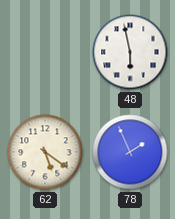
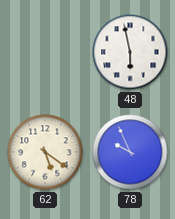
78: 1:56 -> 9:56
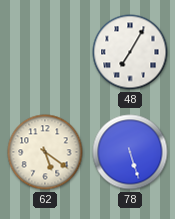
48: 5:58 -> 7:05
78: 9:56 -> 5:27
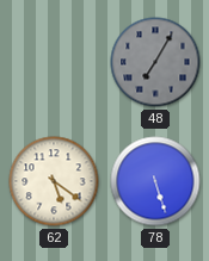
48 dial: white -> grey
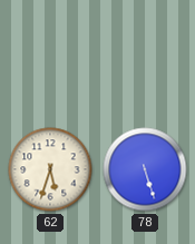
48: 7:05 -> none
62: 5:21 -> 5:33
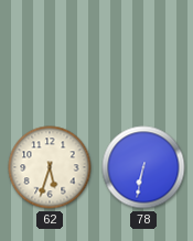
78: 5:27 -> 6:32
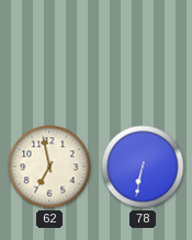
62: 5:33 -> 6:58
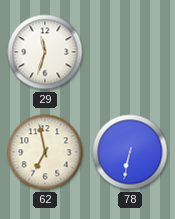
29: none -> 11:33
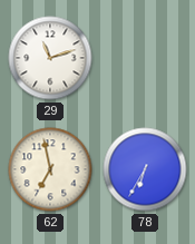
29: 11:33 -> 11:12
78: 6:32 -> 6:35
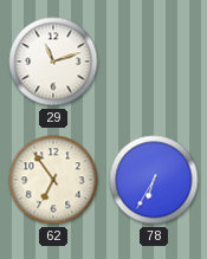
62: 6:58 -> 6:54
